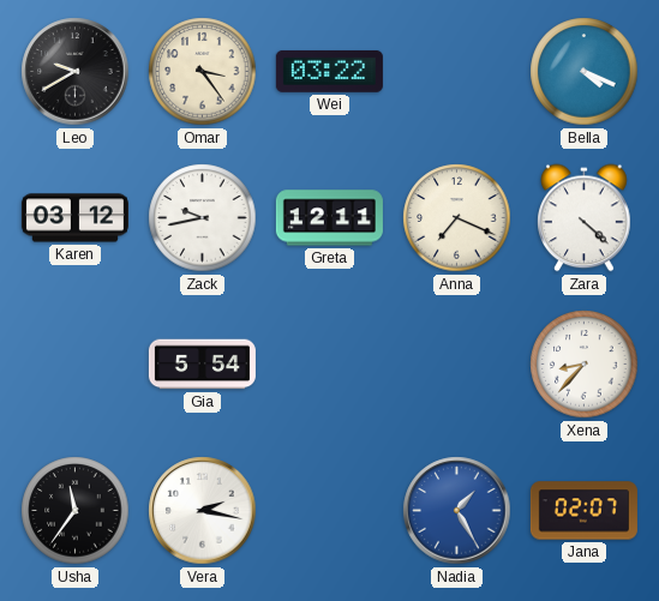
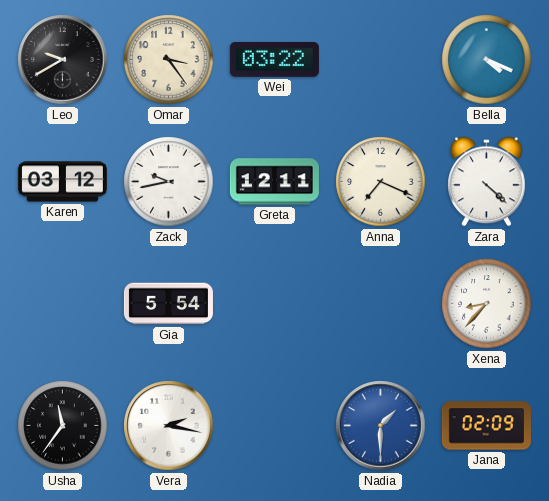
Nadia: 1:25 -> 1:30
Jana: 02:07 -> 02:09
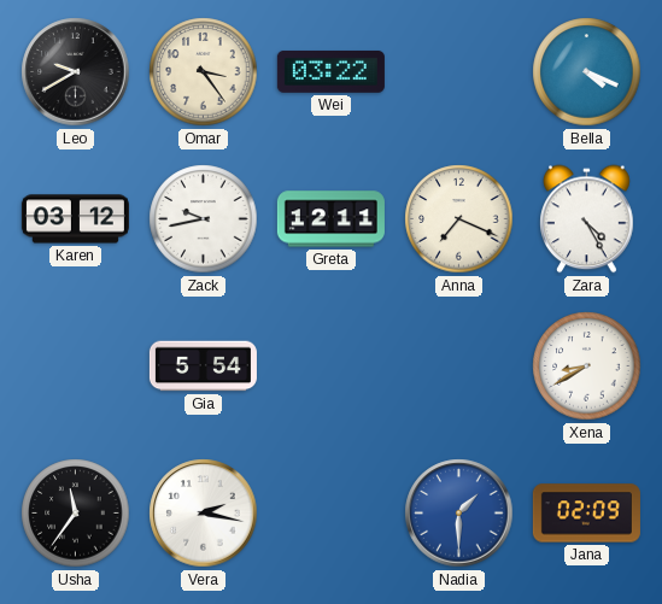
Zara: 4:22 -> 4:25
Xena: 8:37 -> 8:40
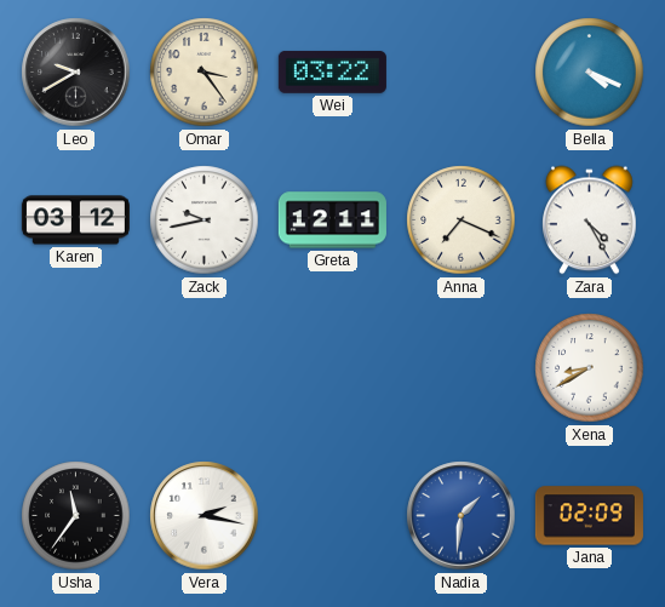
Gia: 5:54 -> none
Nadia: 1:30 -> 1:31
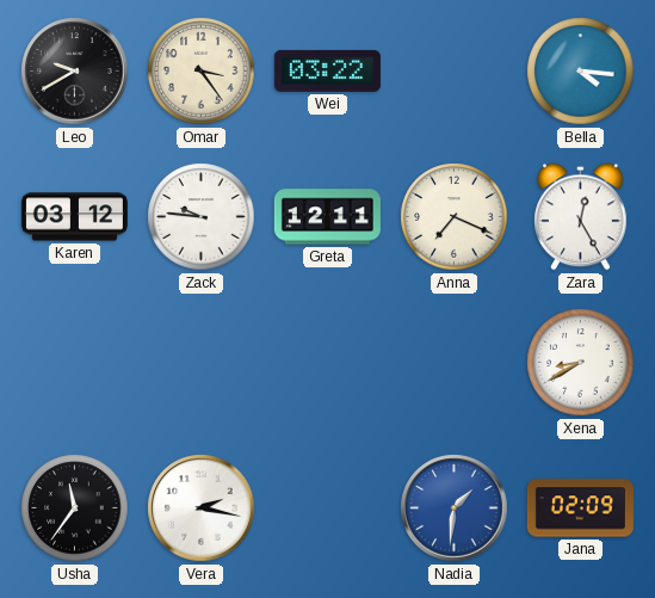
Bella: 4:19 -> 4:16
Zack: 9:43 -> 9:46
Zara: 4:25 -> 12:25
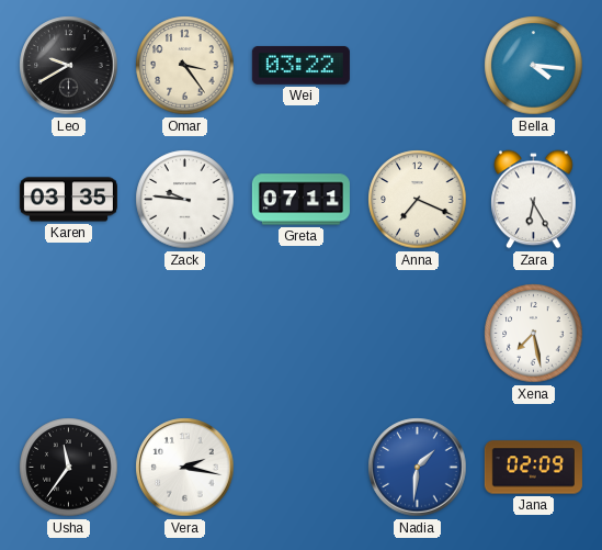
Karen: 03:12 -> 03:35
Greta: 12:11 -> 07:11
Zara: 12:25 -> 6:25
Xena: 8:40 -> 7:28
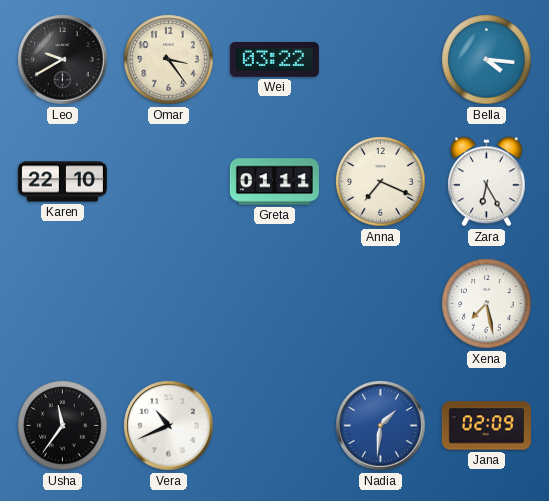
Karen: 03:35 -> 22:10
Zack: 9:46 -> none
Greta: 07:11 -> 01:11
Vera: 2:17 -> 10:41
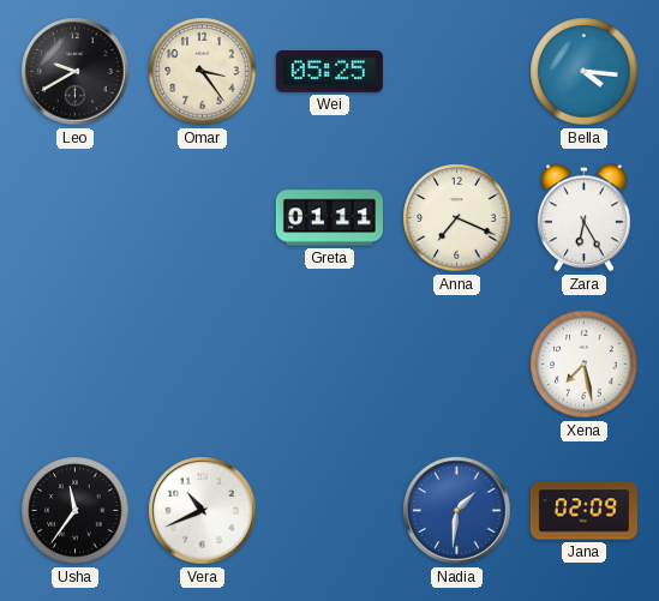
Wei: 03:22 -> 05:25
Karen: 22:10 -> none
